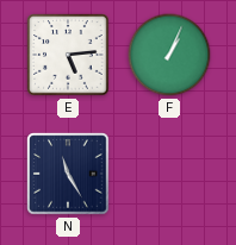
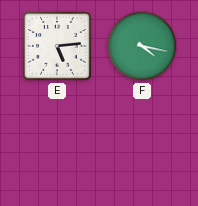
F: 1:04 -> 4:17
N: 11:25 -> none
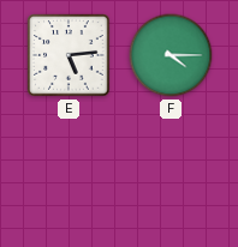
F: 4:17 -> 4:15
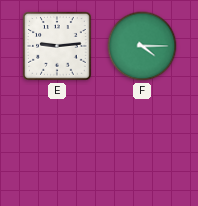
E: 5:14 -> 9:14
